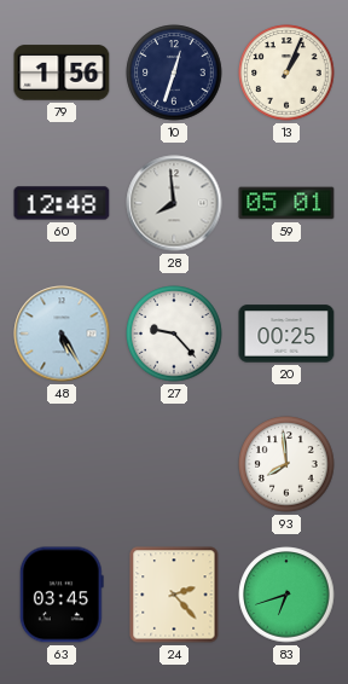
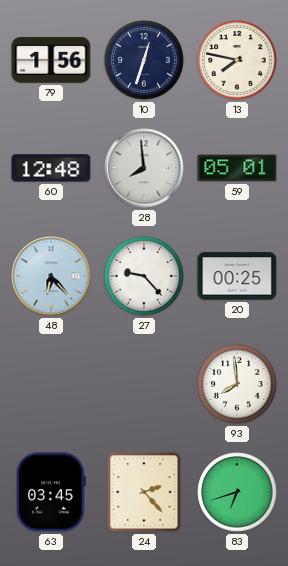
13: 1:04 -> 7:47
48: 5:25 -> 6:23
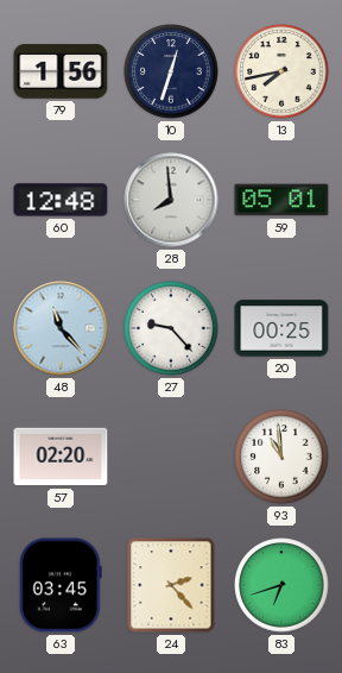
13: 7:47 -> 7:43
48: 6:23 -> 11:23
57: none -> 02:20
93: 7:59 -> 10:59
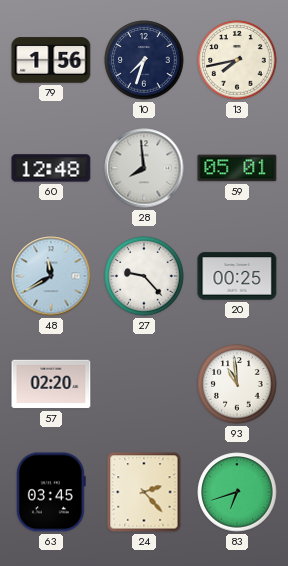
10: 12:33 -> 7:33
48: 11:23 -> 11:40
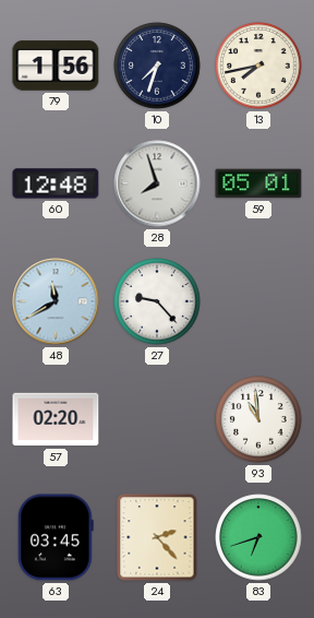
28: 7:59 -> 7:57
20: 00:25 -> none
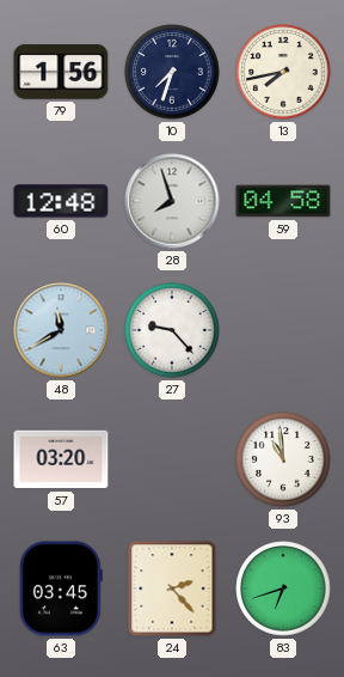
59: 05:01 -> 04:58
57: 02:20 -> 03:20
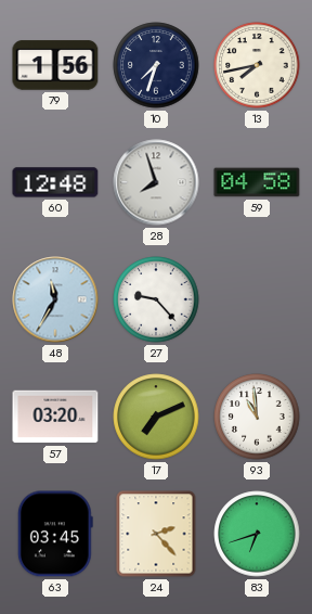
48: 11:40 -> 11:35
17: none -> 7:11
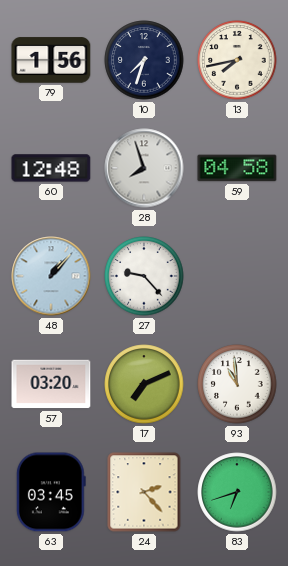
48: 11:35 -> 1:07
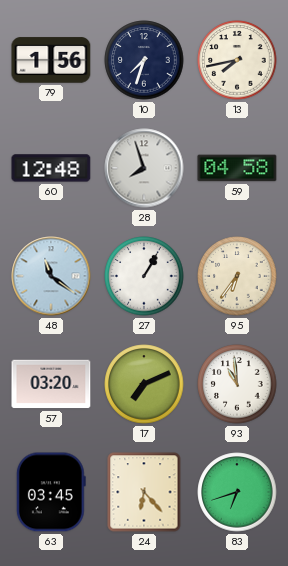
48: 1:07 -> 11:21
27: 9:23 -> 1:05
95: none -> 6:36
24: 2:23 -> 6:23
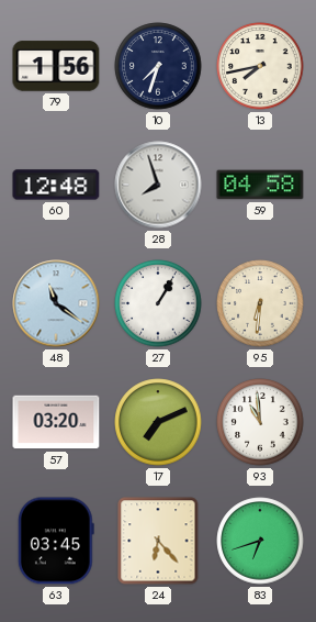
95: 6:36 -> 6:31
